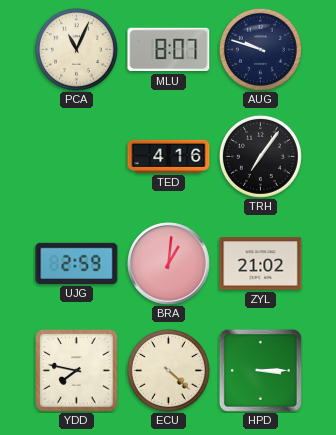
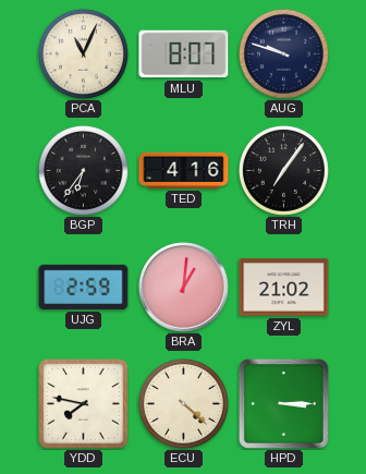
BGP: none -> 6:36
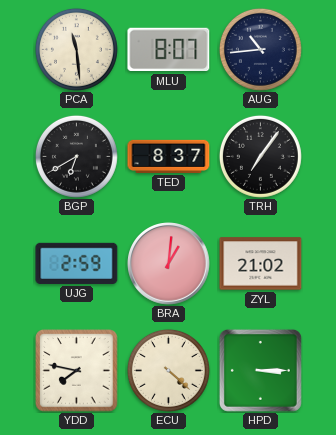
PCA: 11:04 -> 11:29
AUG: 9:48 -> 10:44
BGP: 6:36 -> 6:40
TED: 4:16 -> 8:37
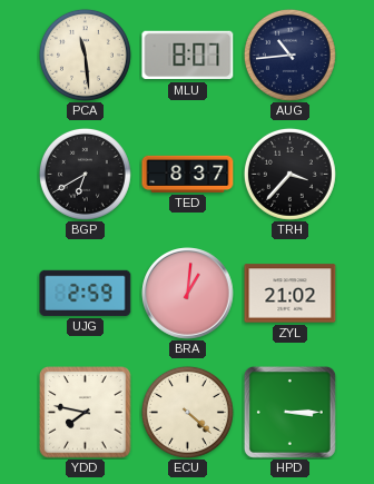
TRH: 7:06 -> 3:37
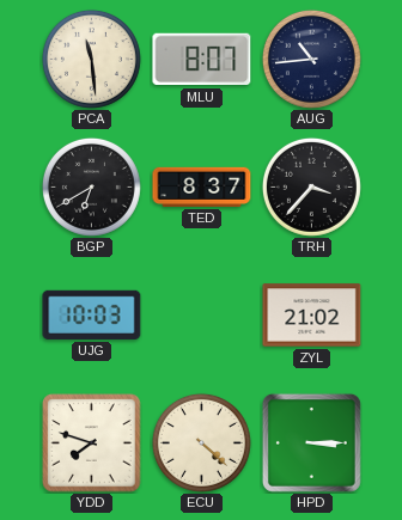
UJG: 2:59 -> 10:03
BRA: 1:01 -> none
YDD: 7:47 -> 7:48
